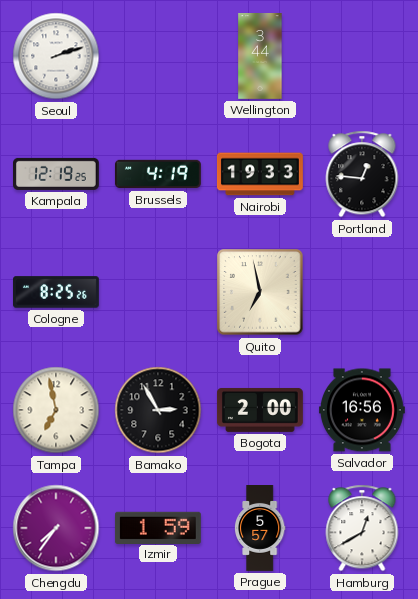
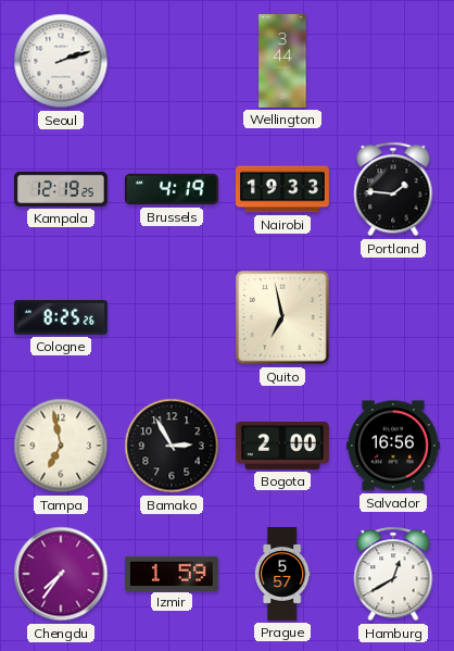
Portland: 12:46 -> 1:46
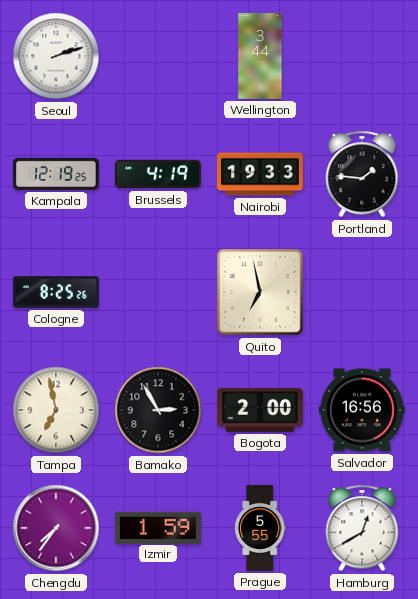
Prague: 5:57 -> 5:55
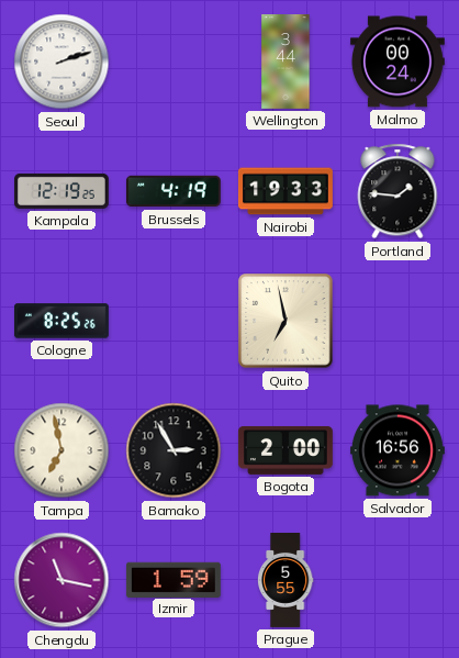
Malmo: none -> 00:24
Chengdu: 7:36 -> 11:17
Hamburg: 12:40 -> none
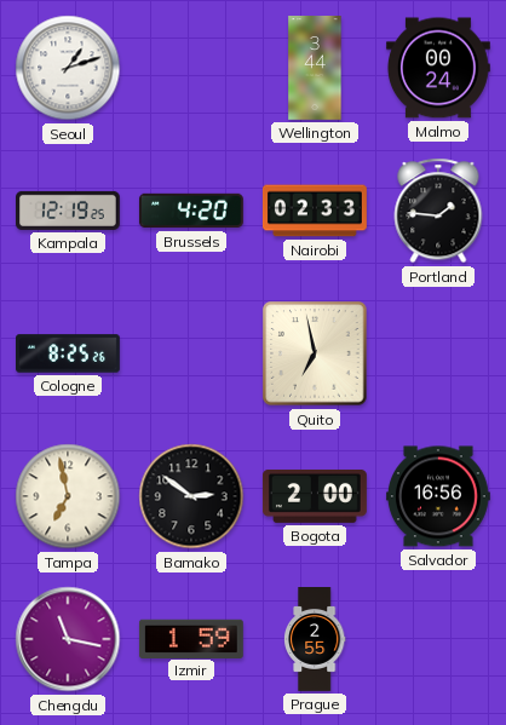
Seoul: 2:12 -> 1:12
Brussels: 4:19 -> 4:20
Nairobi: 19:33 -> 02:33
Bamako: 2:55 -> 2:51
Prague: 5:55 -> 2:55
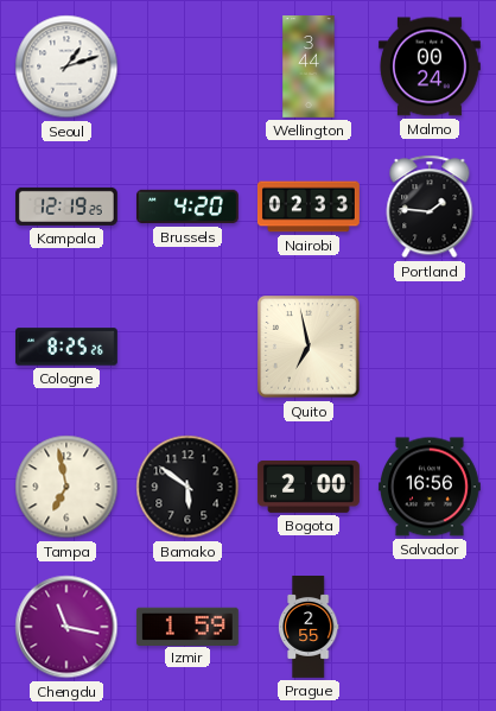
Bamako: 2:51 -> 5:51
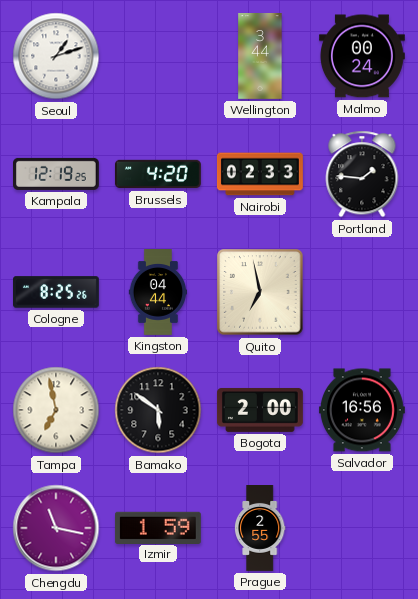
Kingston: none -> 04:44
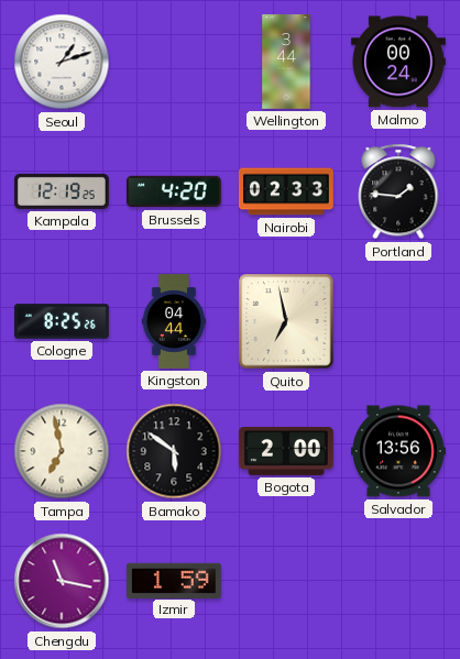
Salvador: 16:56 -> 13:56
Prague: 2:55 -> none
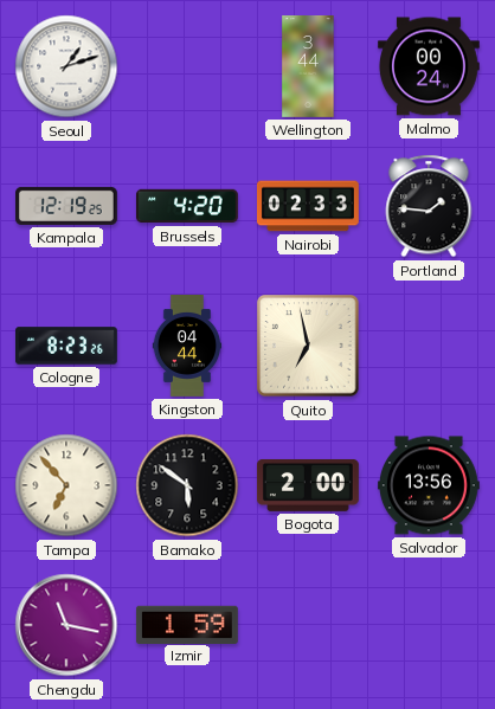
Cologne: 8:25 -> 8:23
Tampa: 6:58 -> 6:53
